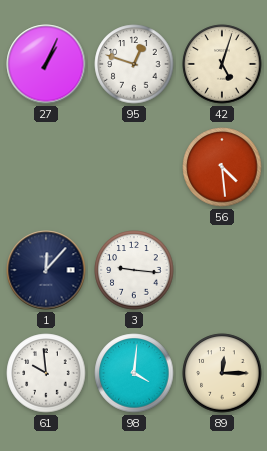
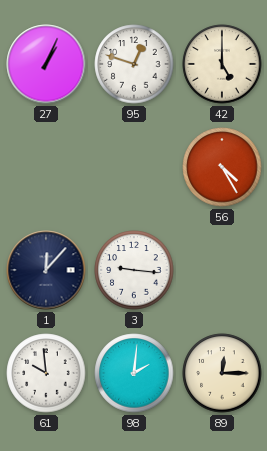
42: 5:03 -> 5:00
56: 4:29 -> 4:25
98: 4:01 -> 2:01
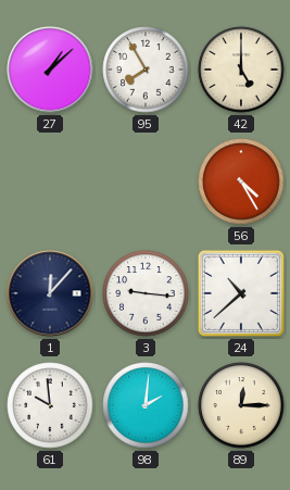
27: 1:04 -> 1:08
95: 12:48 -> 7:55
24: none -> 10:38
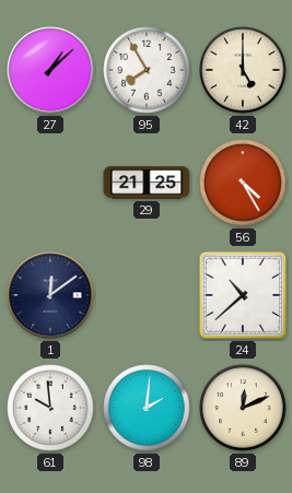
29: none -> 21:25
1: 12:07 -> 12:09
3: 9:16 -> none
89: 12:15 -> 12:11
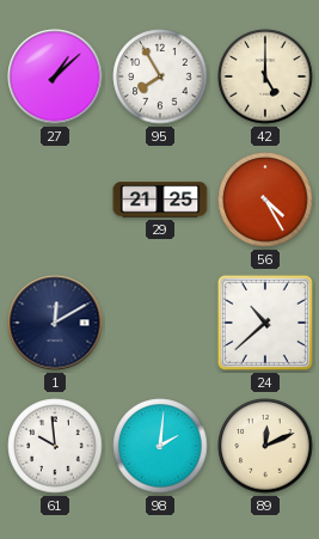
1: 12:09 -> 12:10
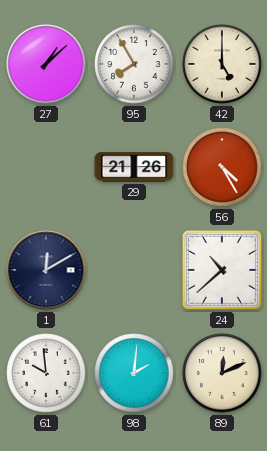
29: 21:25 -> 21:26
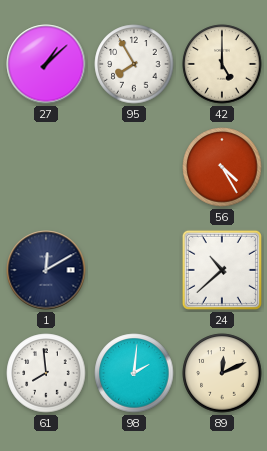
29: 21:26 -> none
61: 9:59 -> 7:59
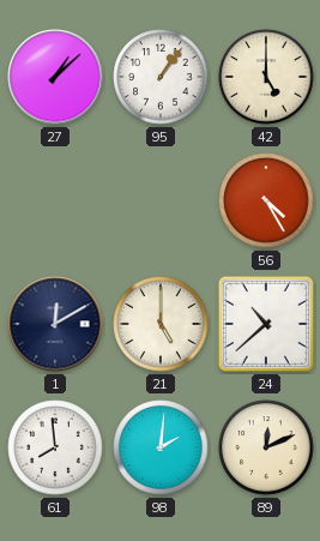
95: 7:55 -> 1:06
21: none -> 5:00
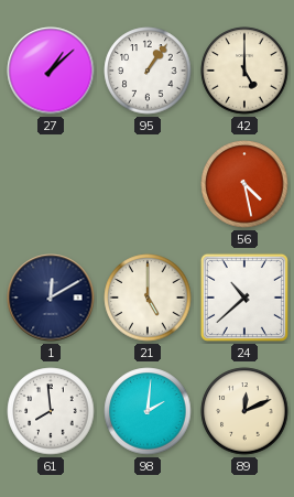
56: 4:25 -> 4:28
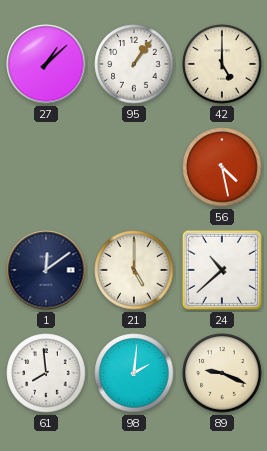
1: 12:10 -> 12:09
89: 12:11 -> 9:19
